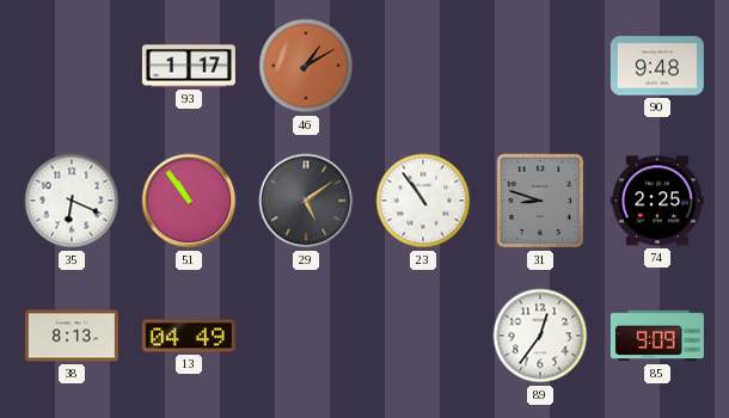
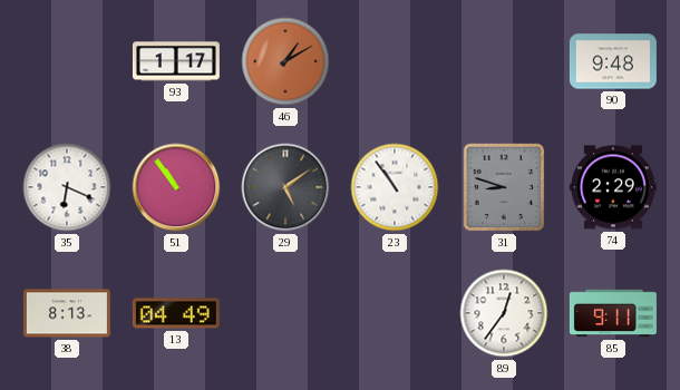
74: 2:25 -> 2:29
85: 9:09 -> 9:11
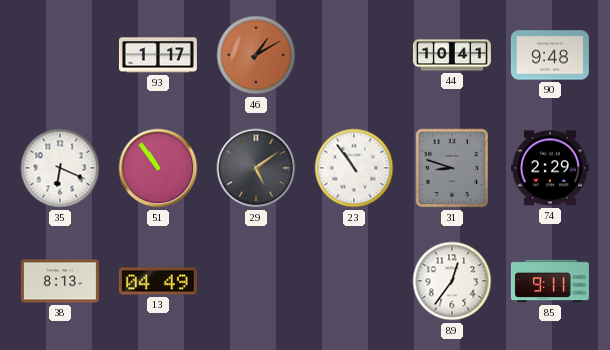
44: none -> 10:41
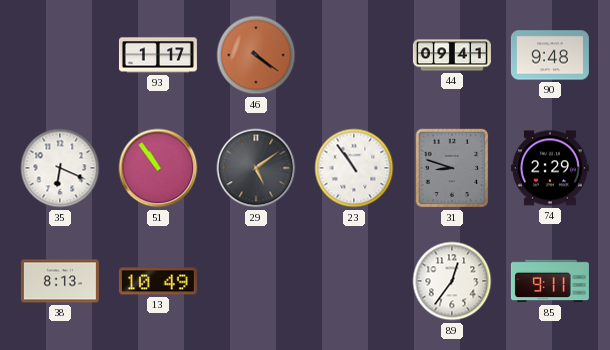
46: 1:10 -> 4:21
44: 10:41 -> 09:41
13: 04:49 -> 10:49
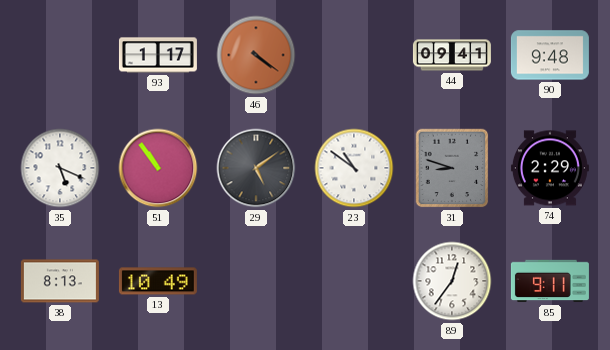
35: 6:19 -> 5:19
23: 10:54 -> 10:51
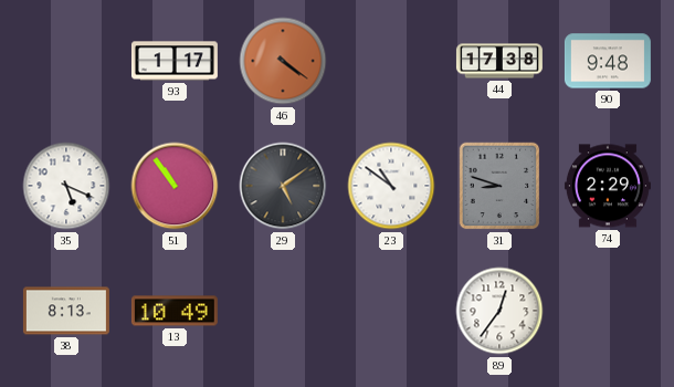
44: 09:41 -> 17:38
85: 9:11 -> none
